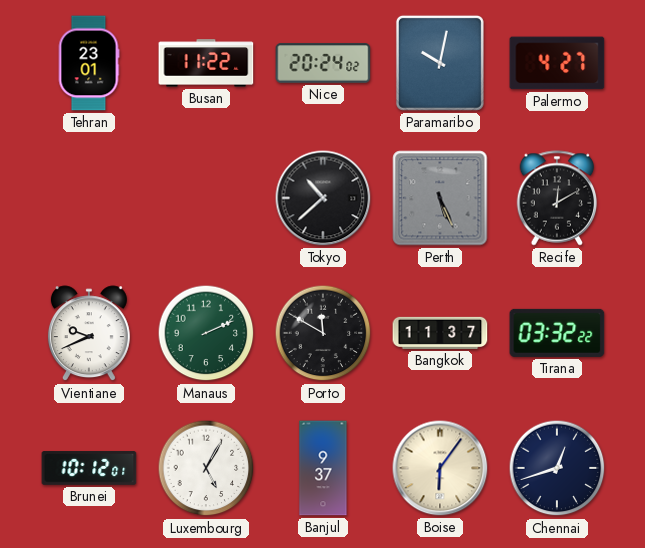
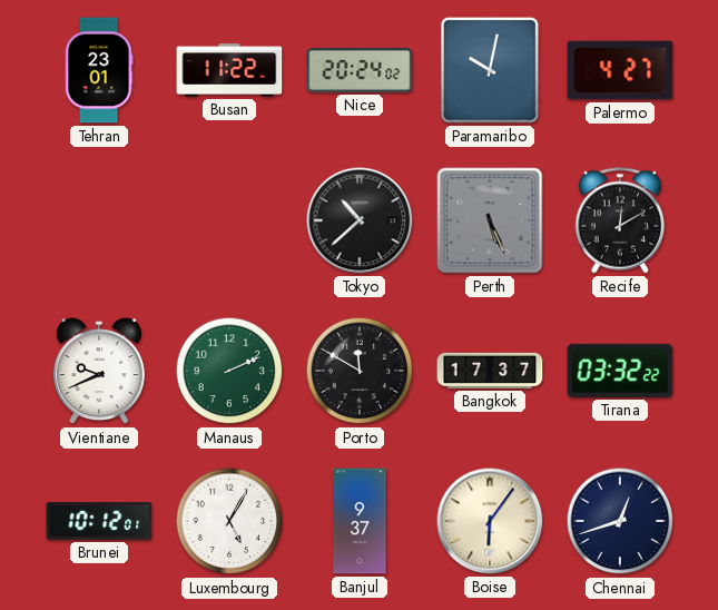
Bangkok: 11:37 -> 17:37
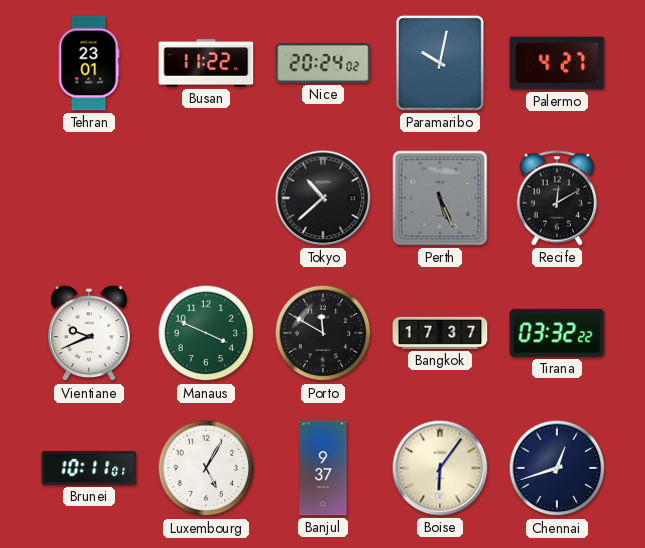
Manaus: 2:11 -> 3:49
Brunei: 10:12 -> 10:11
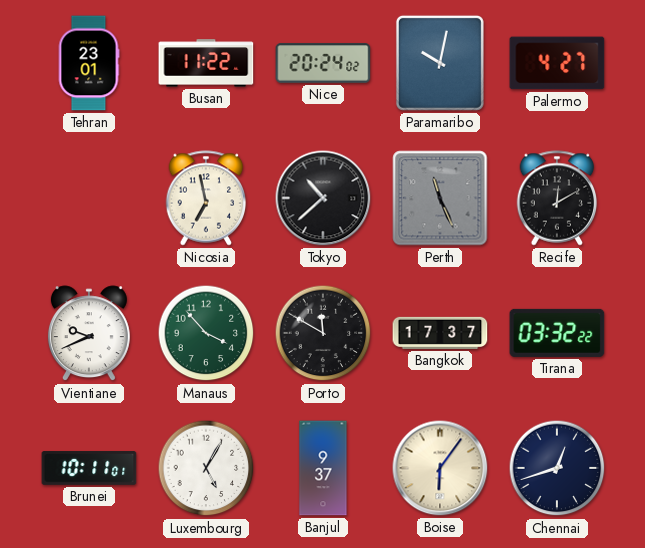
Nicosia: none -> 6:58
Perth: 5:26 -> 11:26
Manaus: 3:49 -> 3:53
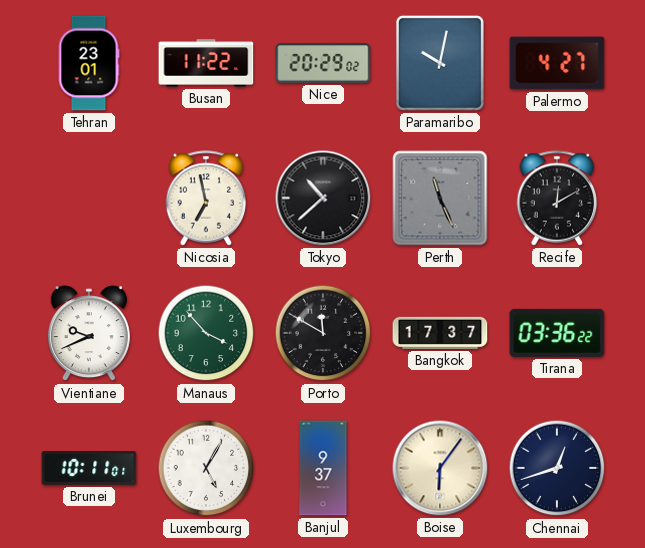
Nice: 20:24 -> 20:29
Tirana: 03:32 -> 03:36
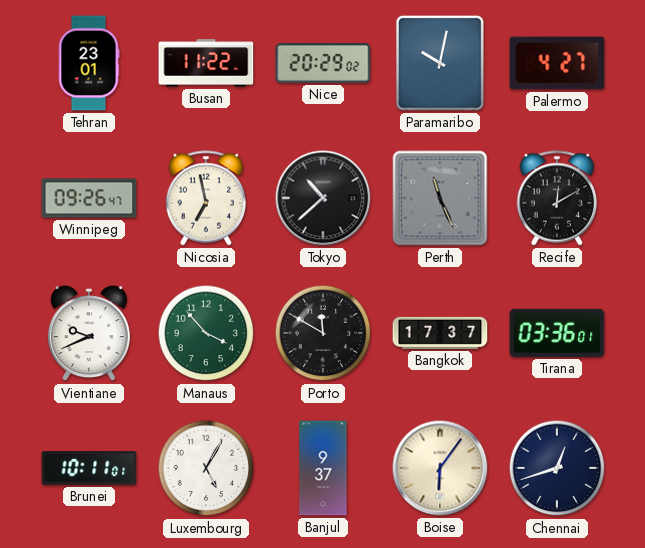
Winnipeg: none -> 09:26
Tirana: 03:36:22 -> 03:36:01
